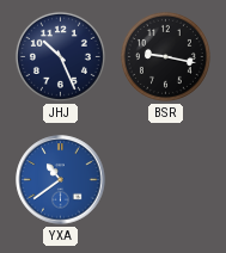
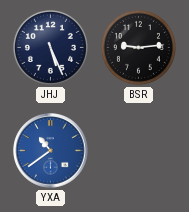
JHJ: 10:26 -> 5:26
BSR: 9:17 -> 9:14
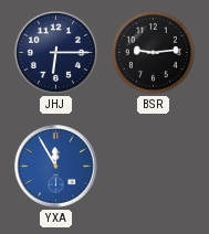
JHJ: 5:26 -> 6:15
YXA: 10:39 -> 11:55
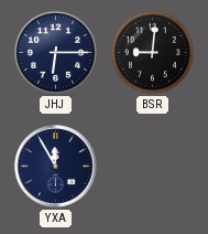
BSR: 9:14 -> 9:01
YXA dial: blue -> navy
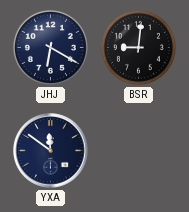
JHJ: 6:15 -> 6:20
YXA: 11:55 -> 11:51
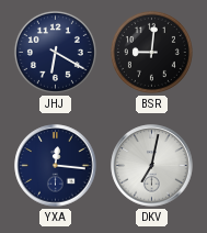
YXA: 11:51 -> 12:16
DKV: none -> 7:02
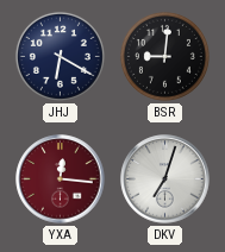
YXA dial: navy -> burgundy
DKV: 7:02 -> 7:03
